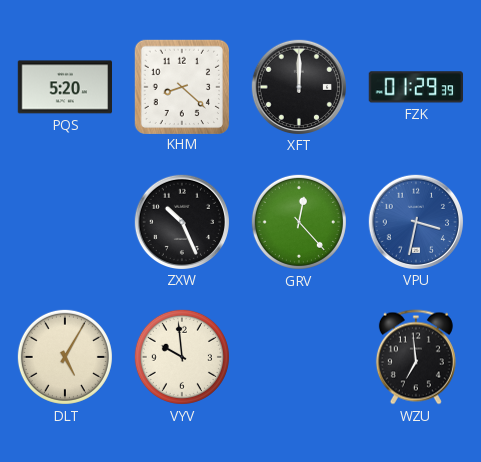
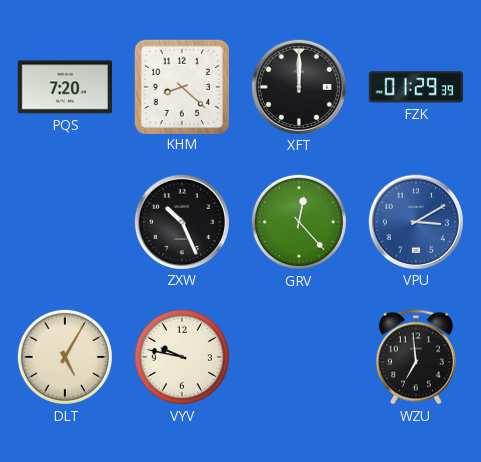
PQS: 5:20 -> 7:20
VPU: 3:32 -> 3:10
VYV: 9:59 -> 9:47
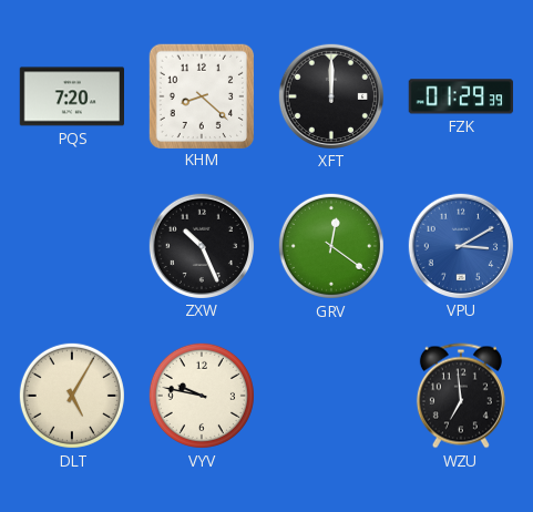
GRV: 12:23 -> 12:21
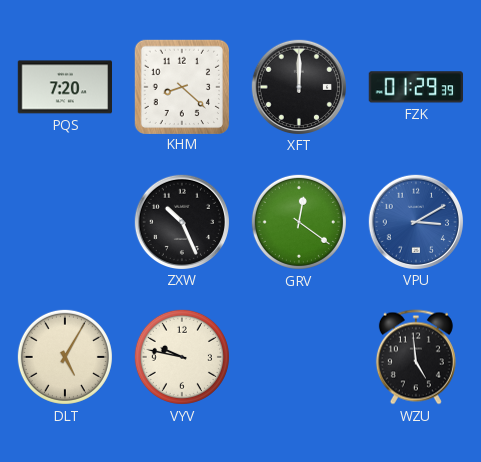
WZU: 6:59 -> 4:59
